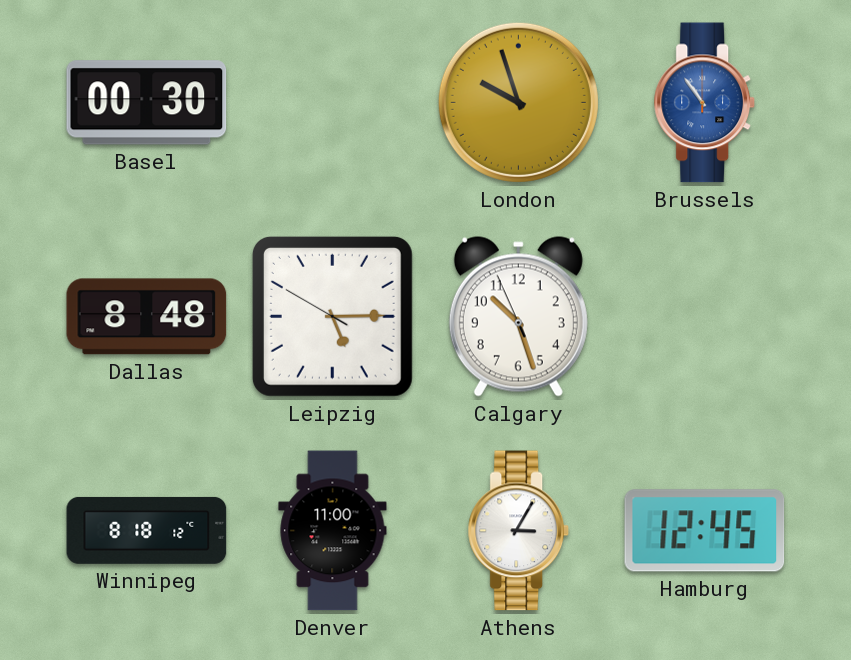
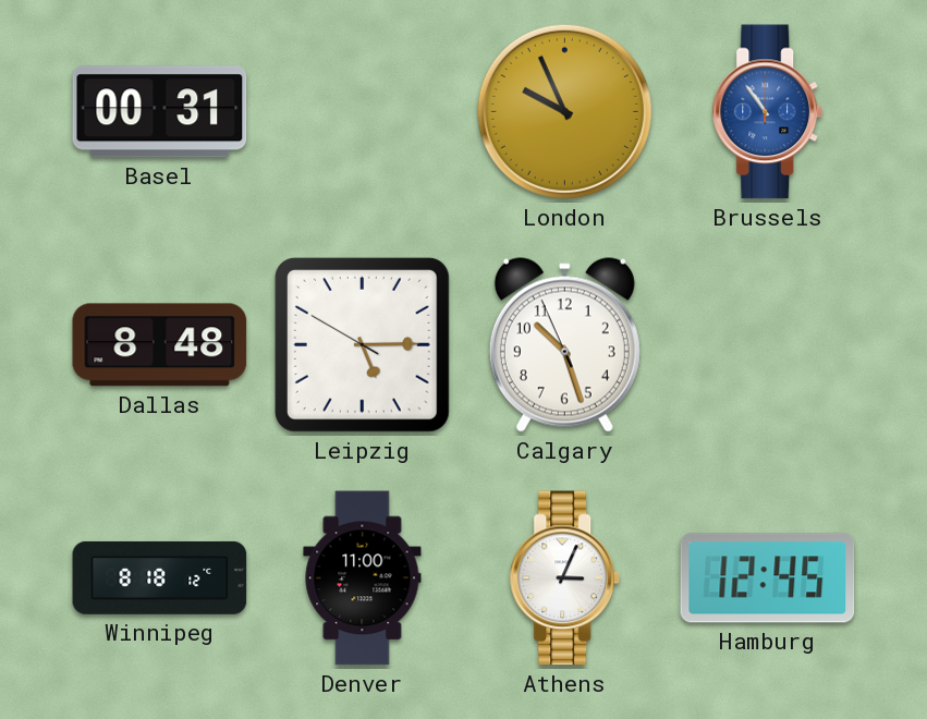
Basel: 00:30 -> 00:31
London: 9:57 -> 9:56
Athens: 3:05 -> 3:04
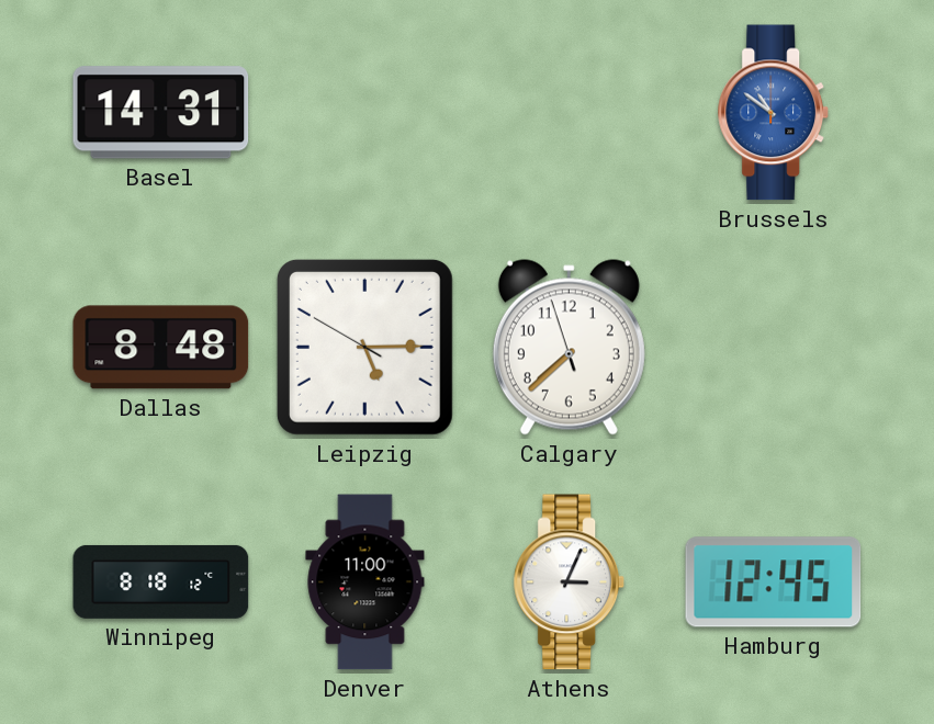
Basel: 00:31 -> 14:31
London: 9:56 -> none
Brussels: 10:54 -> 10:51
Calgary: 10:26 -> 7:37
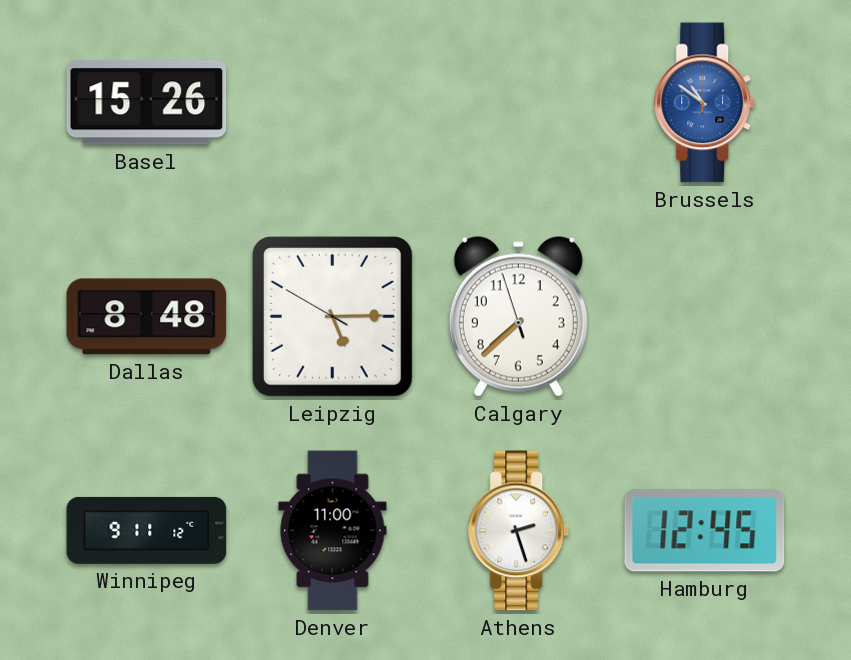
Basel: 14:31 -> 15:26
Winnipeg: 8:18 -> 9:11
Athens: 3:04 -> 2:27
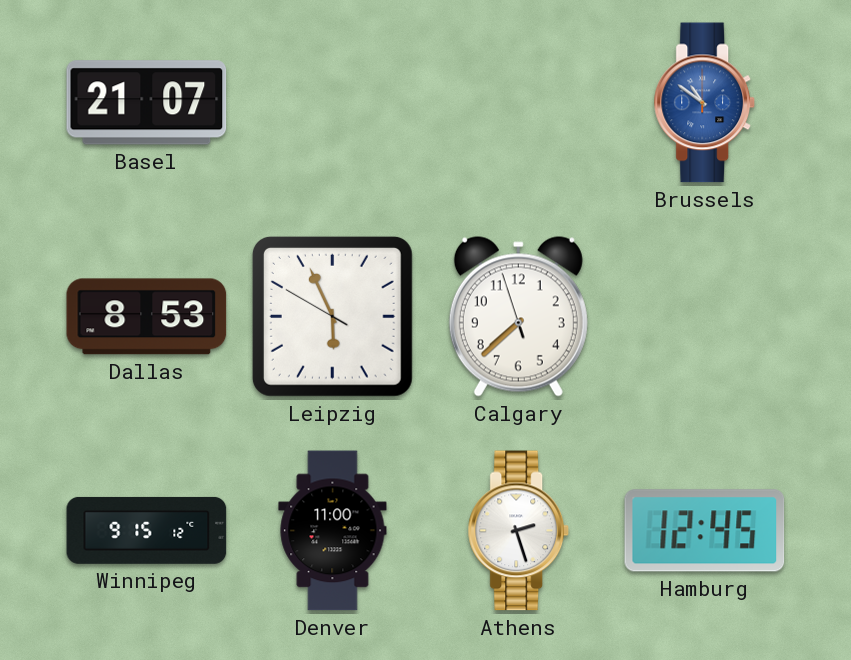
Basel: 15:26 -> 21:07
Dallas: 8:48 -> 8:53
Leipzig: 5:14 -> 5:55
Winnipeg: 9:11 -> 9:15
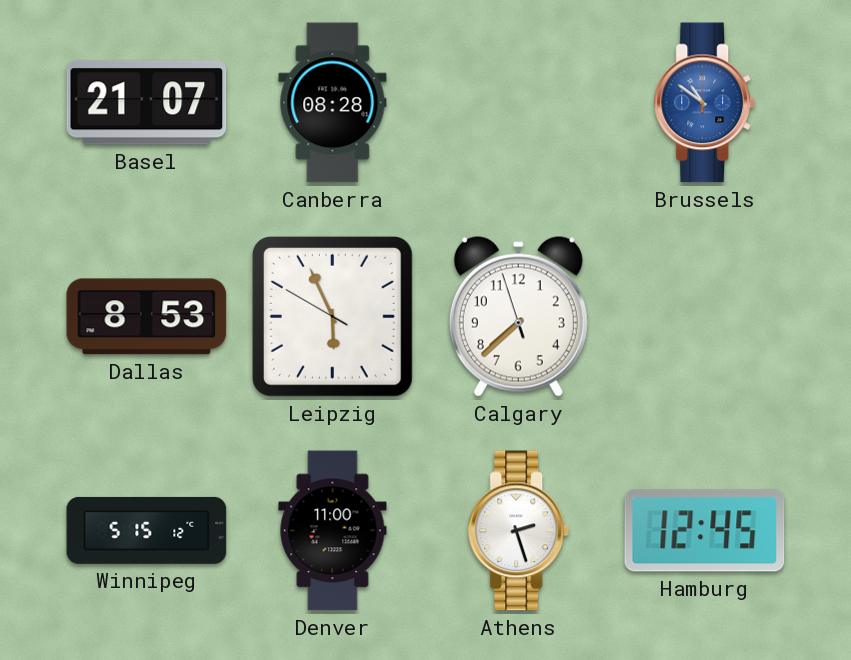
Canberra: none -> 08:28
Winnipeg: 9:15 -> 5:15
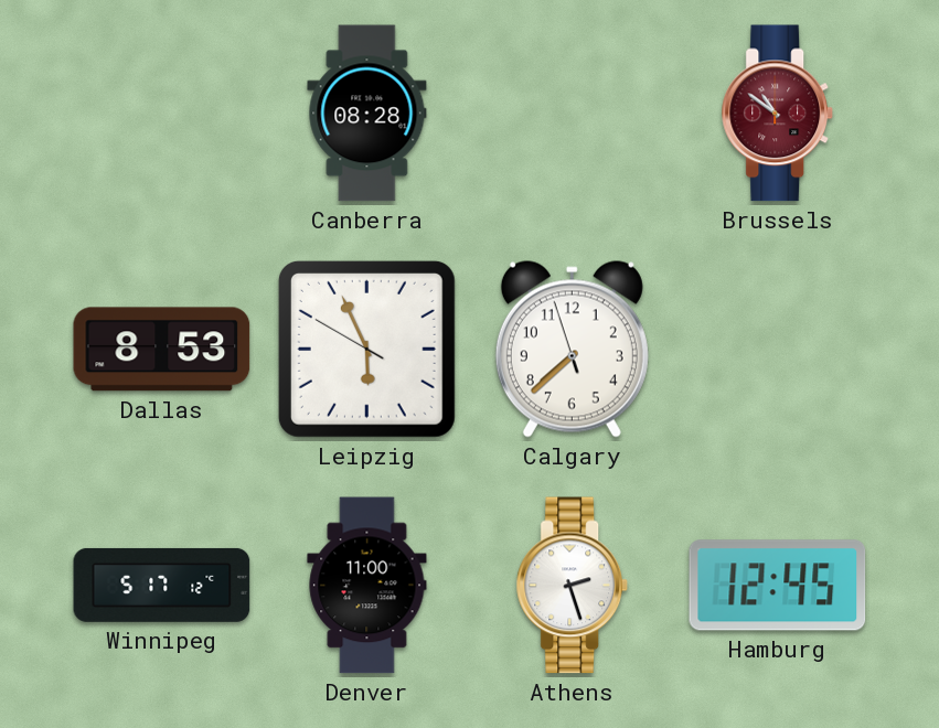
Basel: 21:07 -> none
Brussels dial: blue -> burgundy
Winnipeg: 5:15 -> 5:17
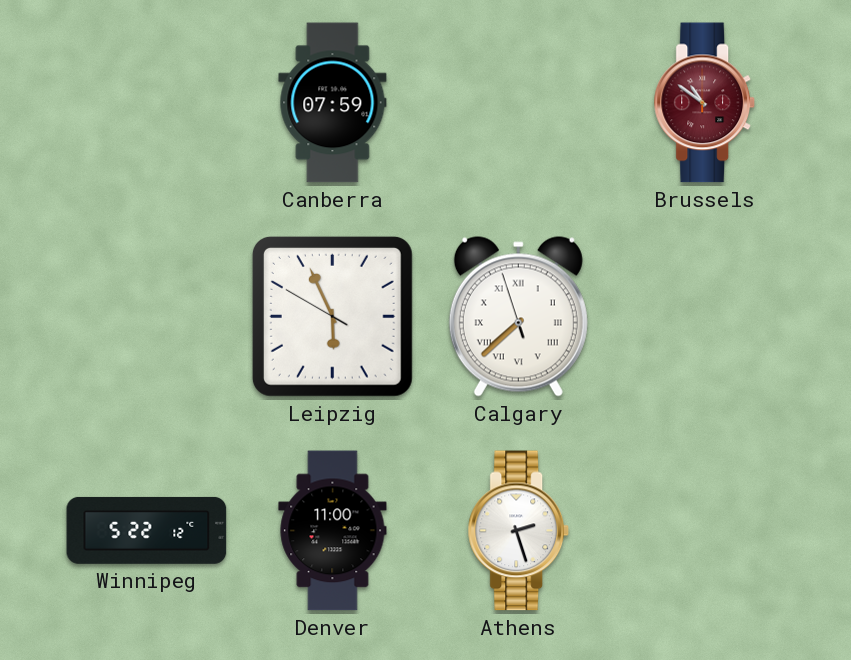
Canberra: 08:28 -> 07:59
Dallas: 8:53 -> none
Calgary numerals: Arabic -> Roman
Winnipeg: 5:17 -> 5:22
Hamburg: 12:45 -> none
